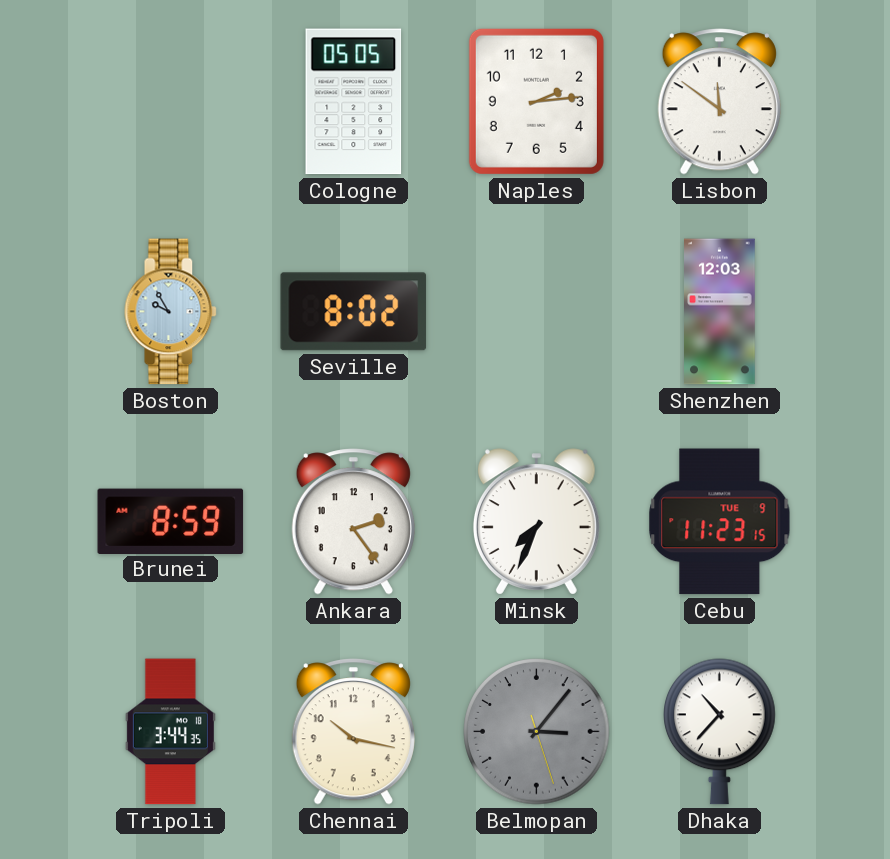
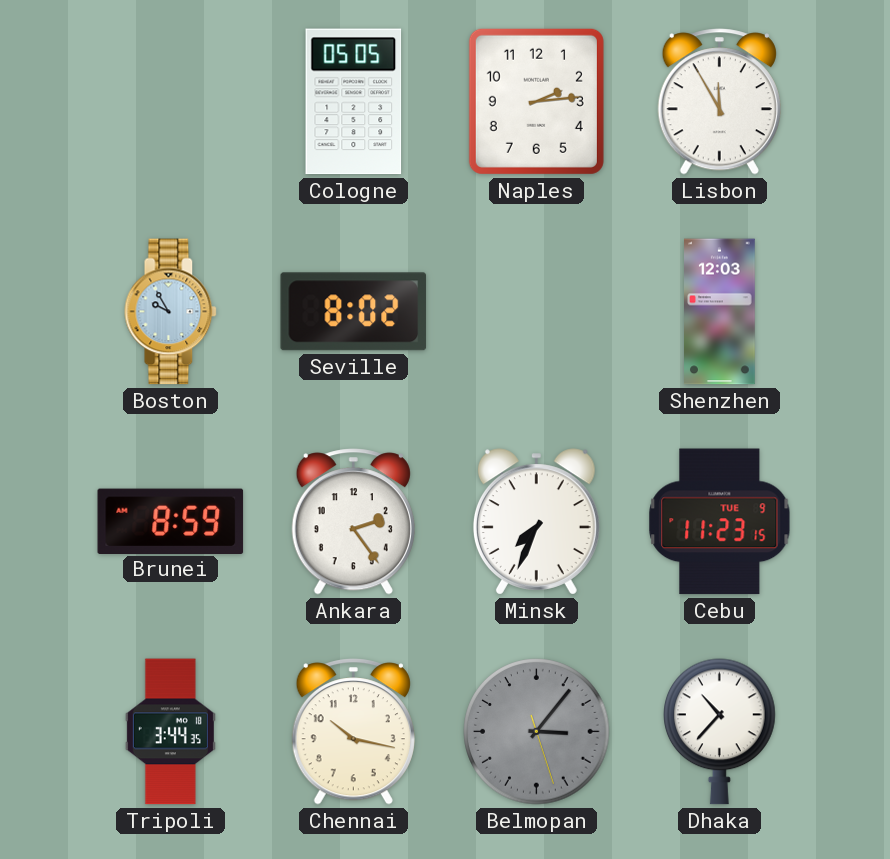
Lisbon: 11:51 -> 11:55
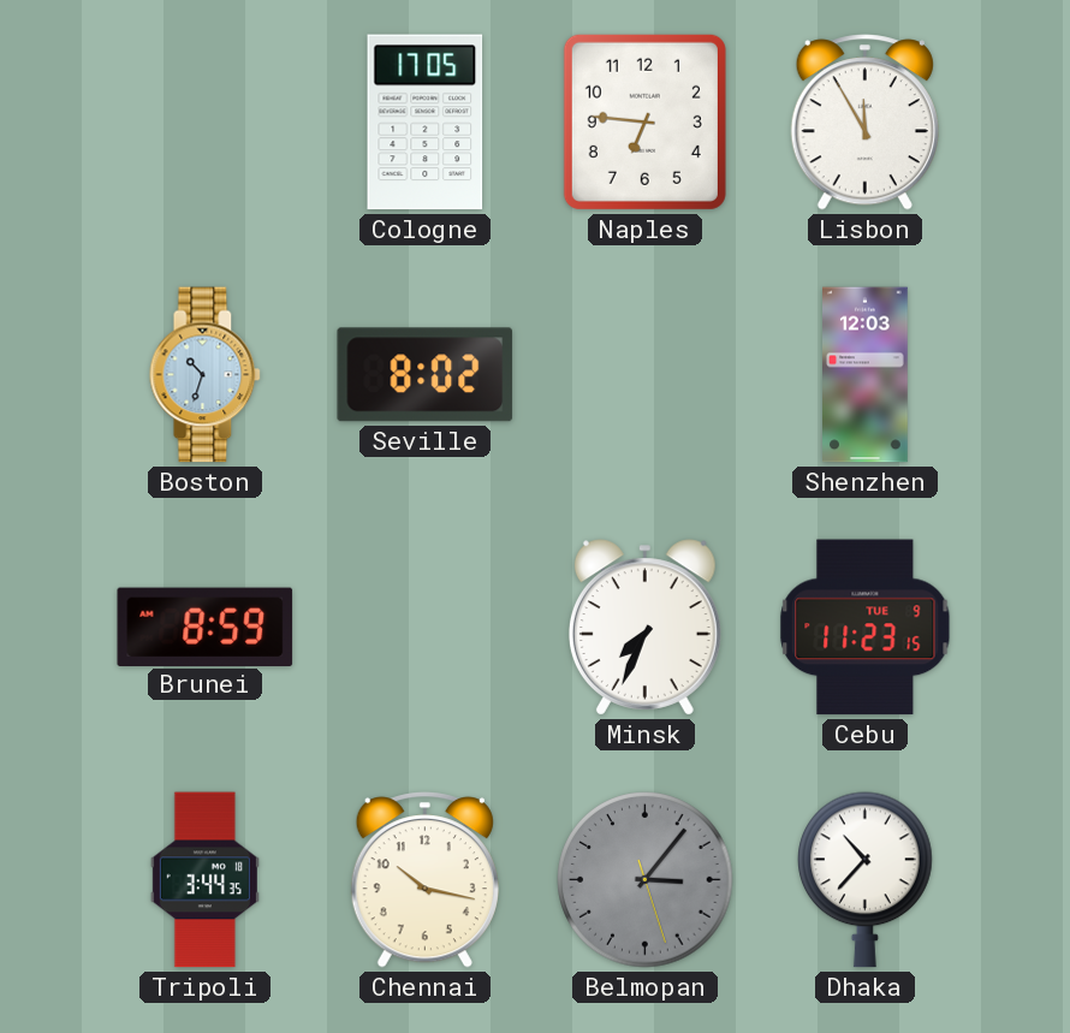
Cologne: 05:05 -> 17:05
Naples: 2:14 -> 6:46
Boston: 9:55 -> 10:33
Ankara: 2:24 -> none
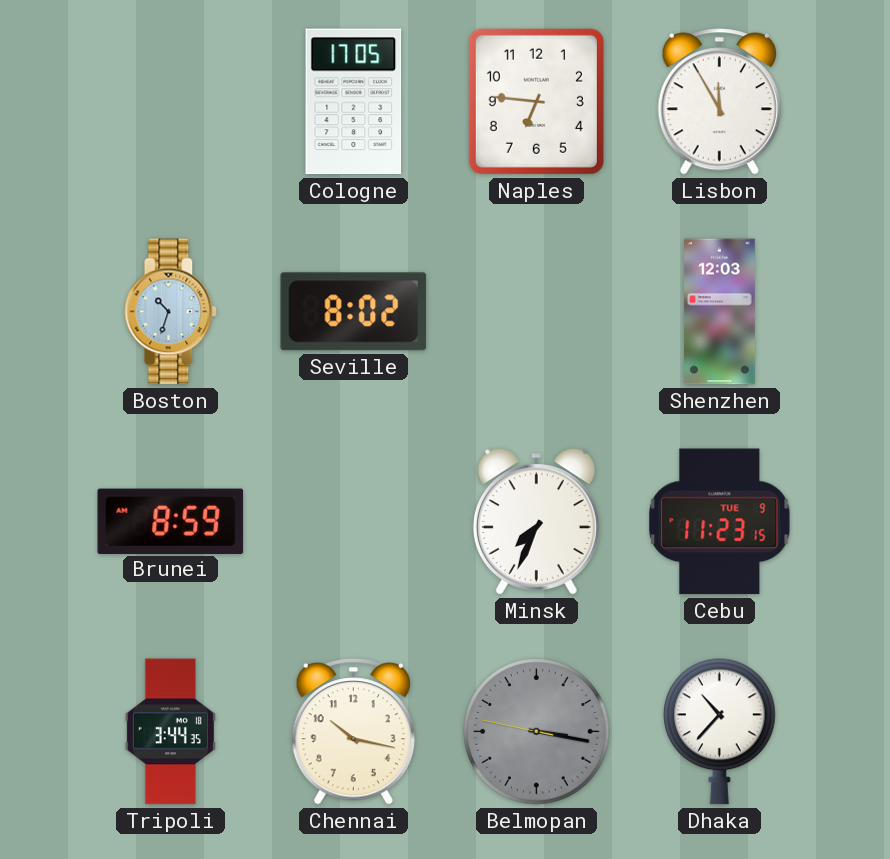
Belmopan: 3:06 -> 3:16
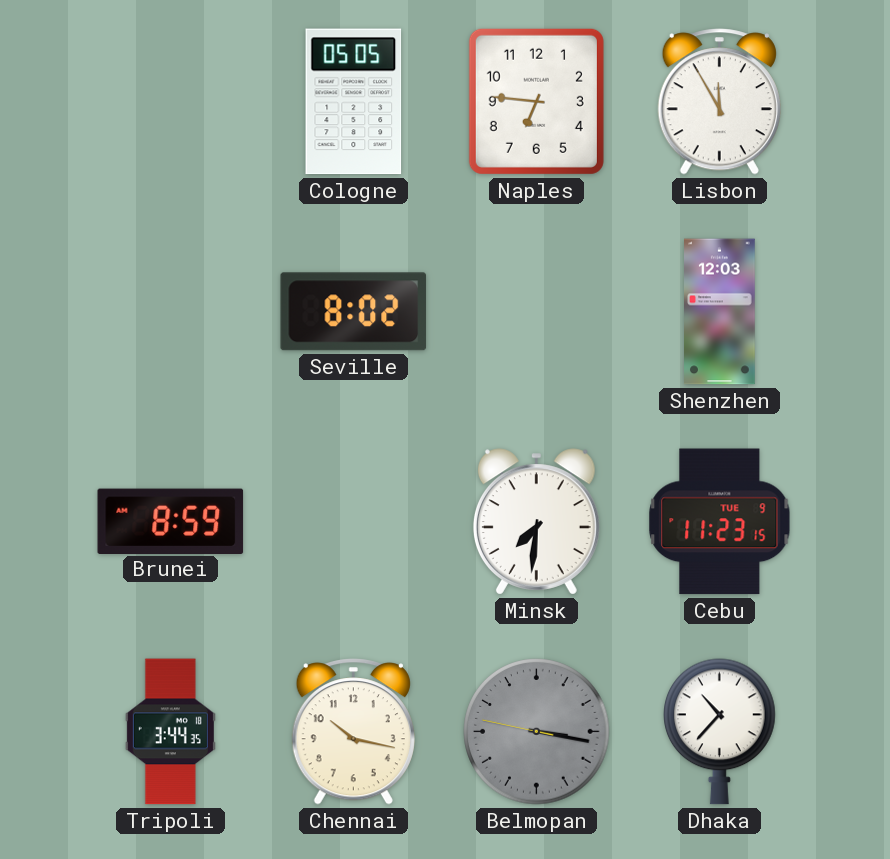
Cologne: 17:05 -> 05:05
Boston: 10:33 -> none
Minsk: 7:34 -> 7:31
